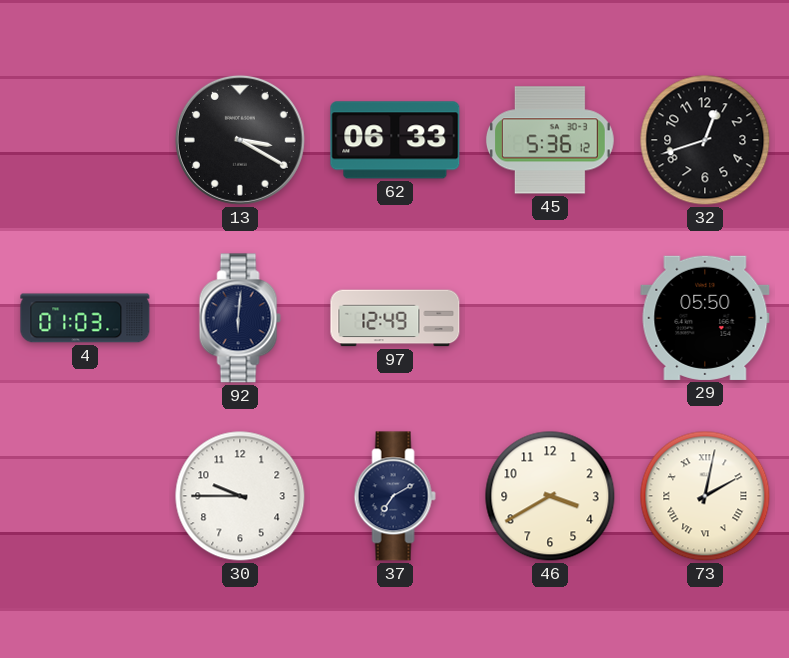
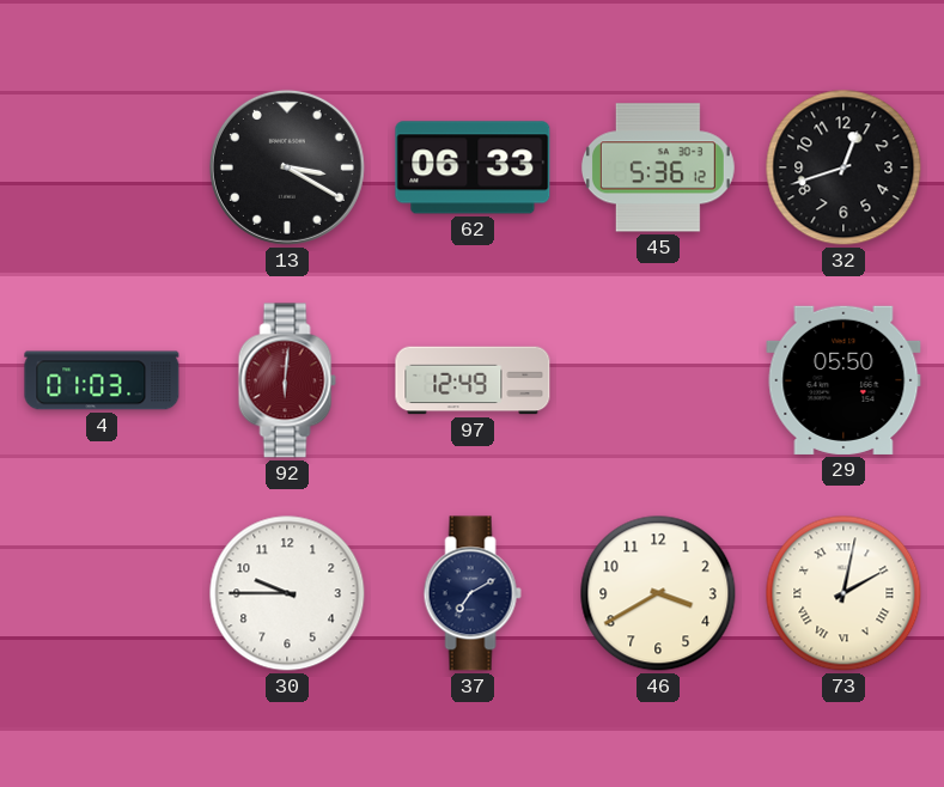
92 dial: navy -> burgundy
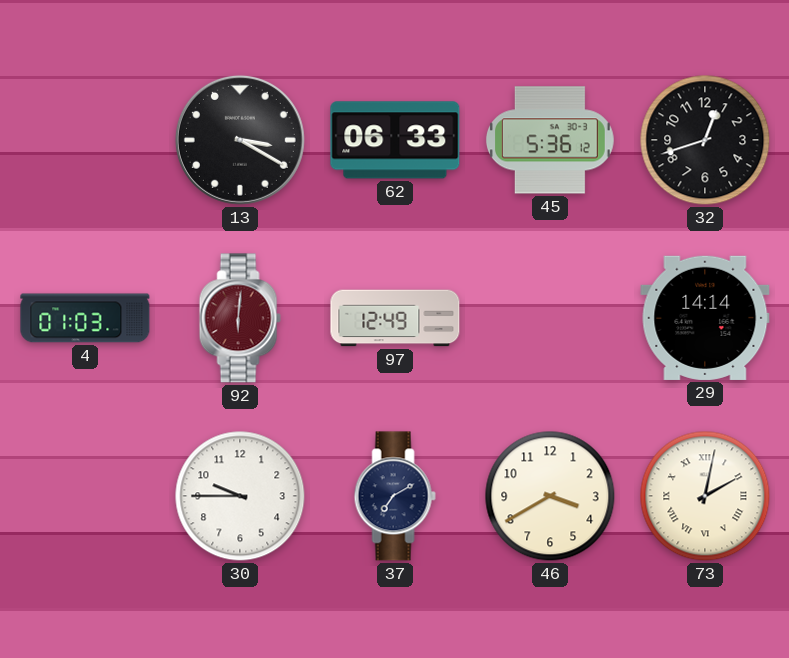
29: 05:50 -> 14:14
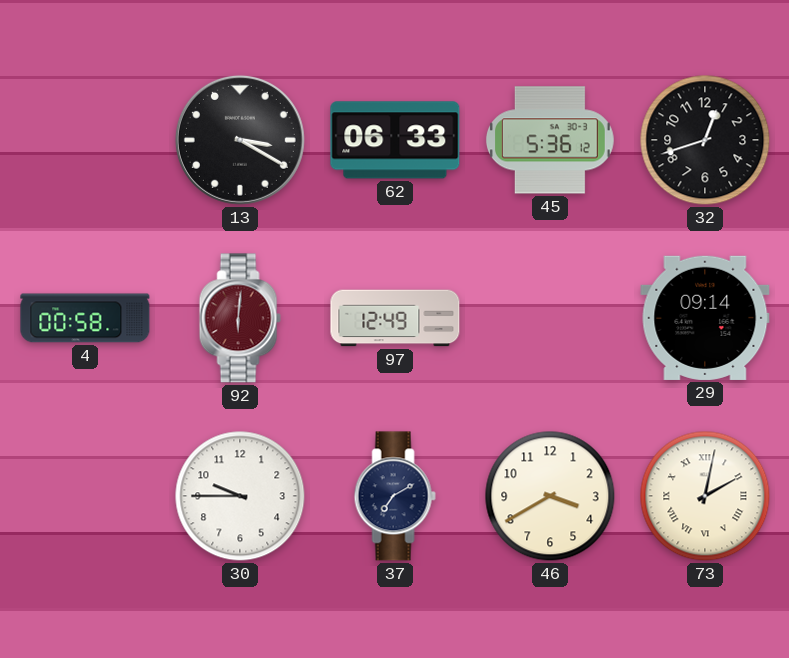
4: 01:03 -> 00:58
29: 14:14 -> 09:14
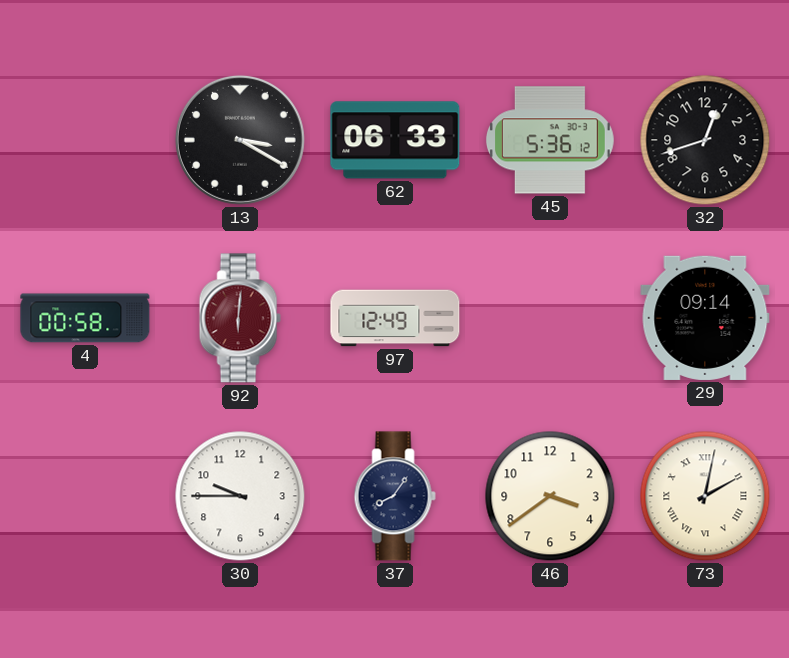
37: 7:10 -> 8:06
46: 3:40 -> 3:39
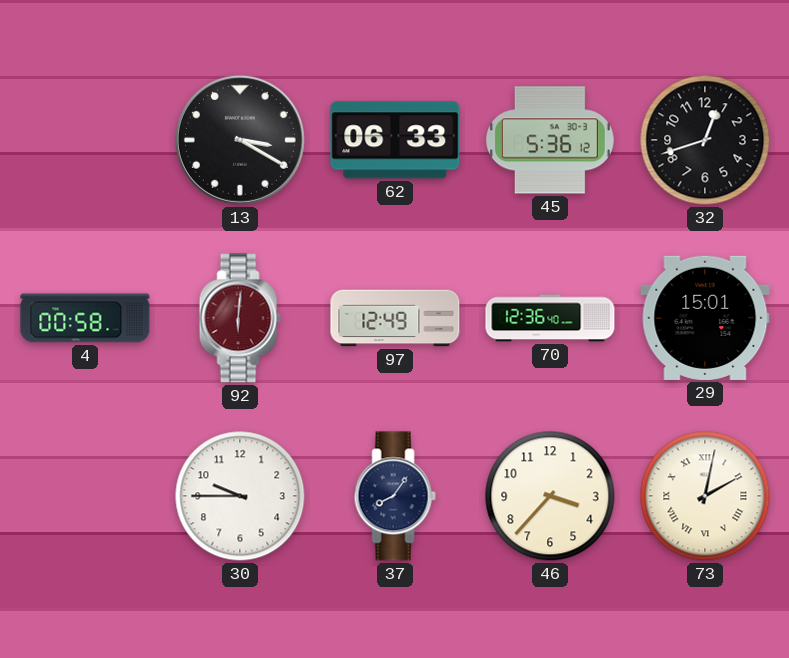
70: none -> 12:36
29: 09:14 -> 15:01
46: 3:39 -> 3:37
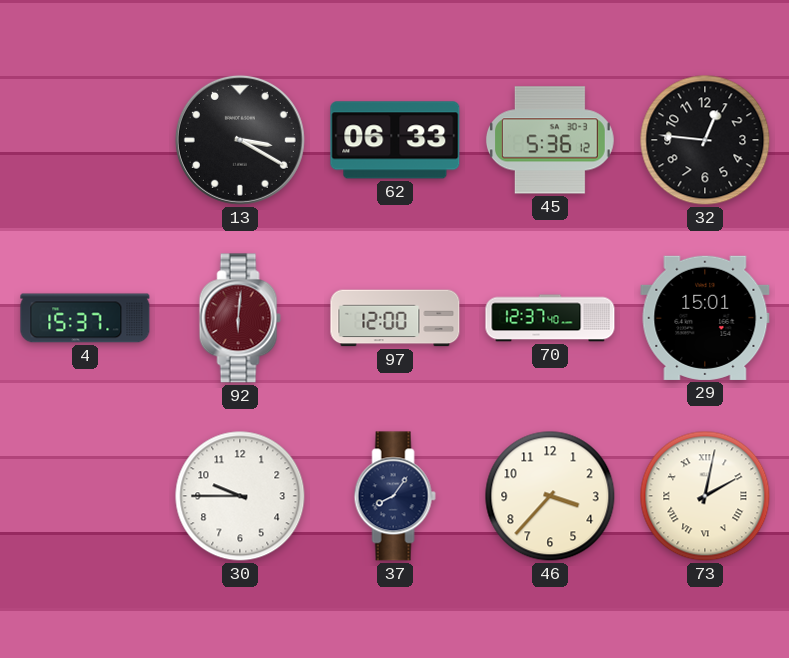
32: 12:42 -> 12:46
4: 00:58 -> 15:37
97: 12:49 -> 12:00
70: 12:36 -> 12:37
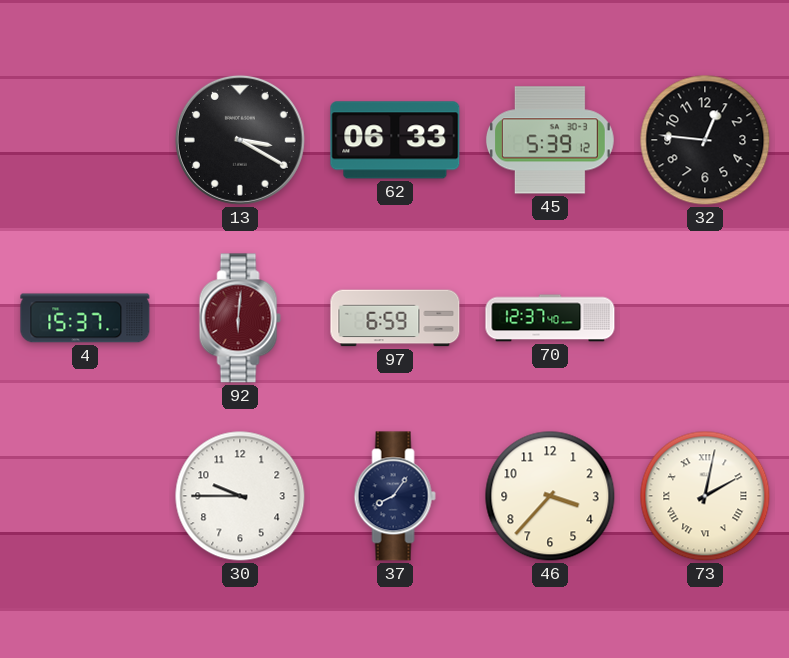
45: 5:36 -> 5:39
97: 12:00 -> 6:59
29: 15:01 -> none
